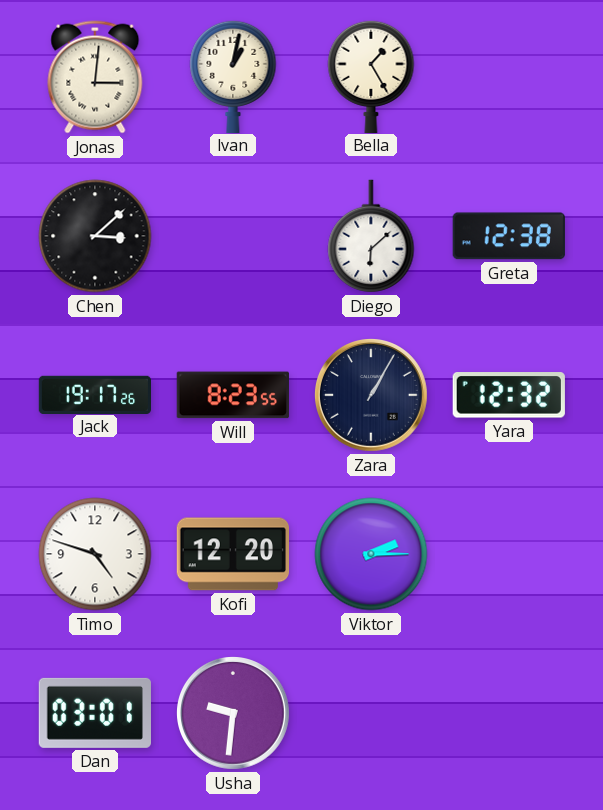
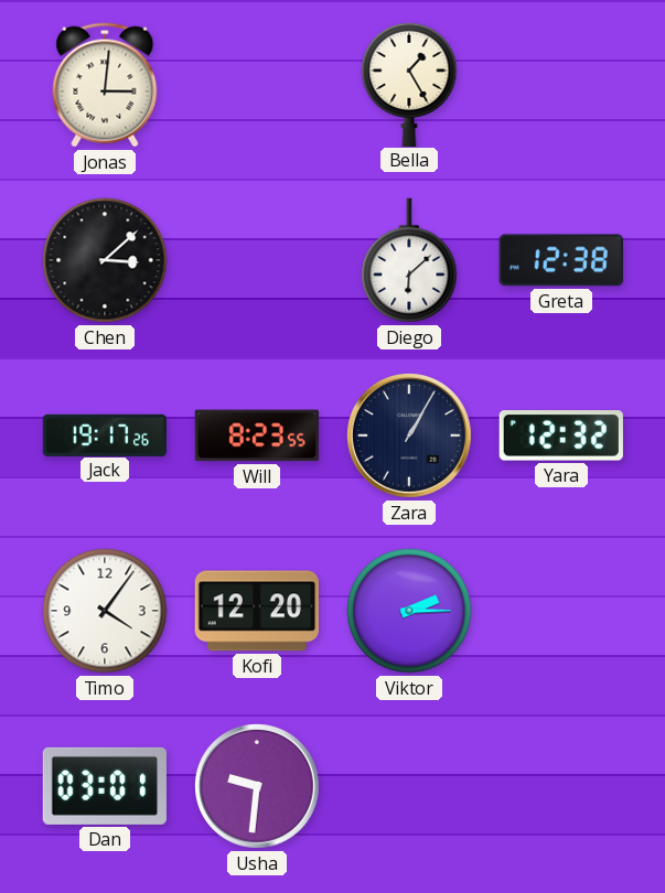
Ivan: 1:02 -> none
Timo: 4:48 -> 4:06
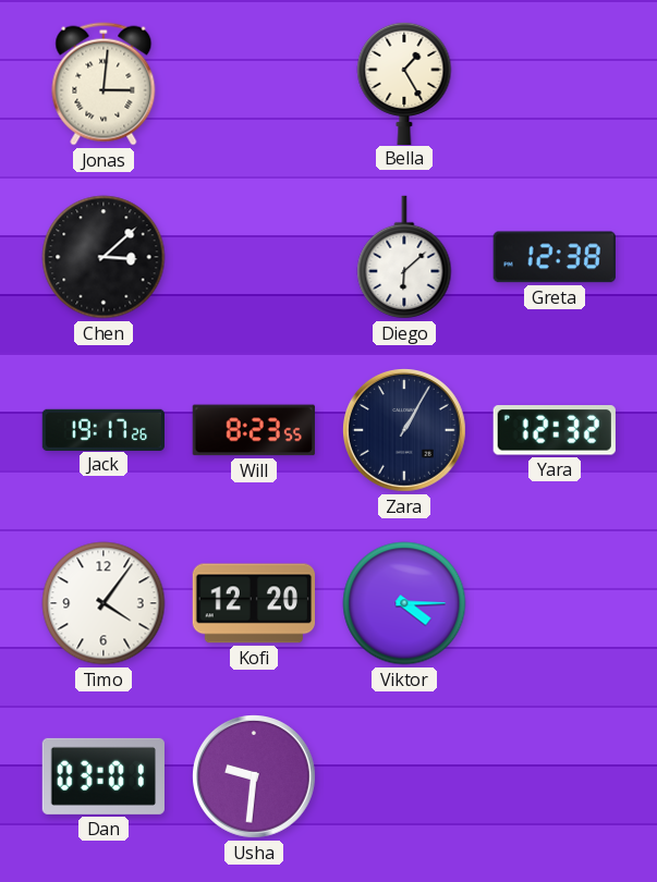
Viktor: 2:15 -> 4:15
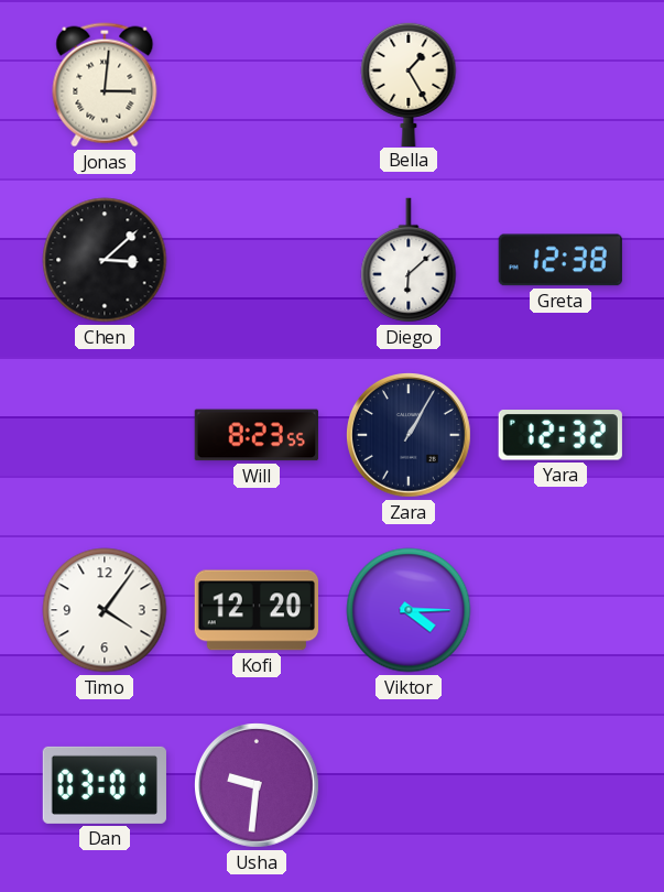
Jack: 19:17 -> none
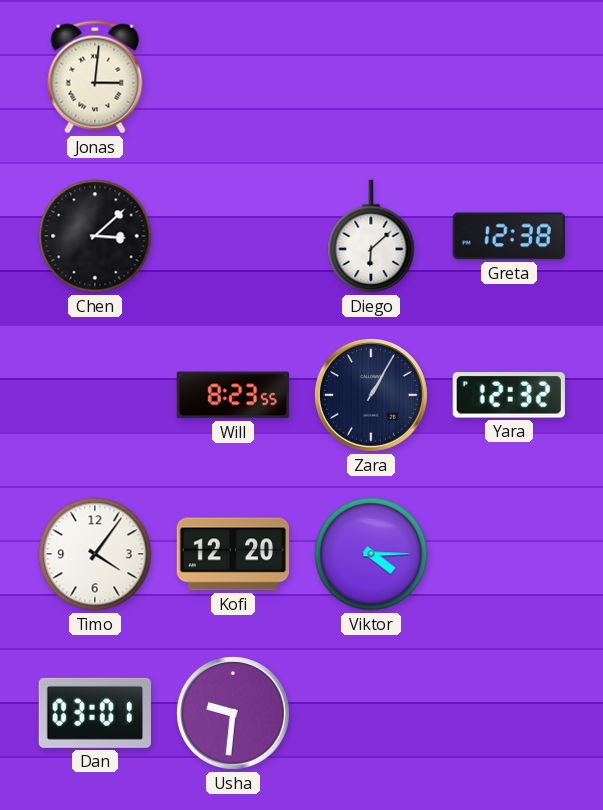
Bella: 1:25 -> none
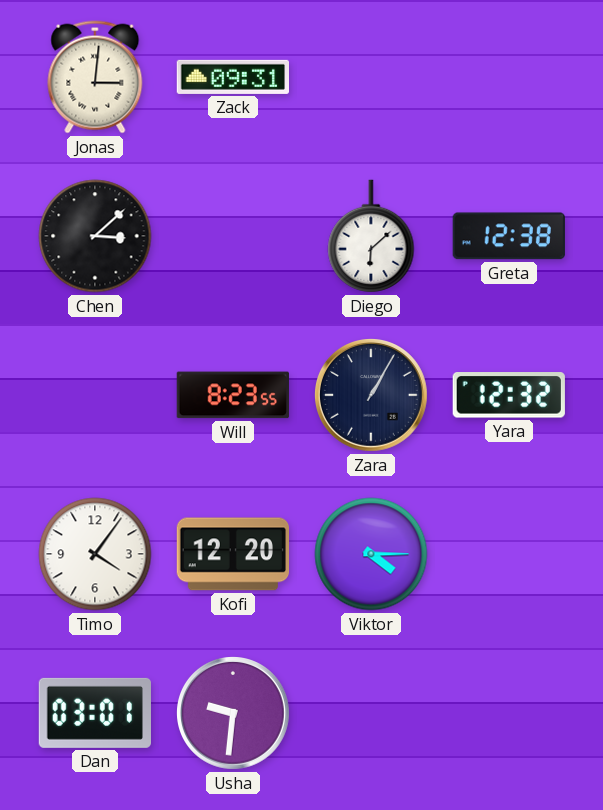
Zack: none -> 09:31
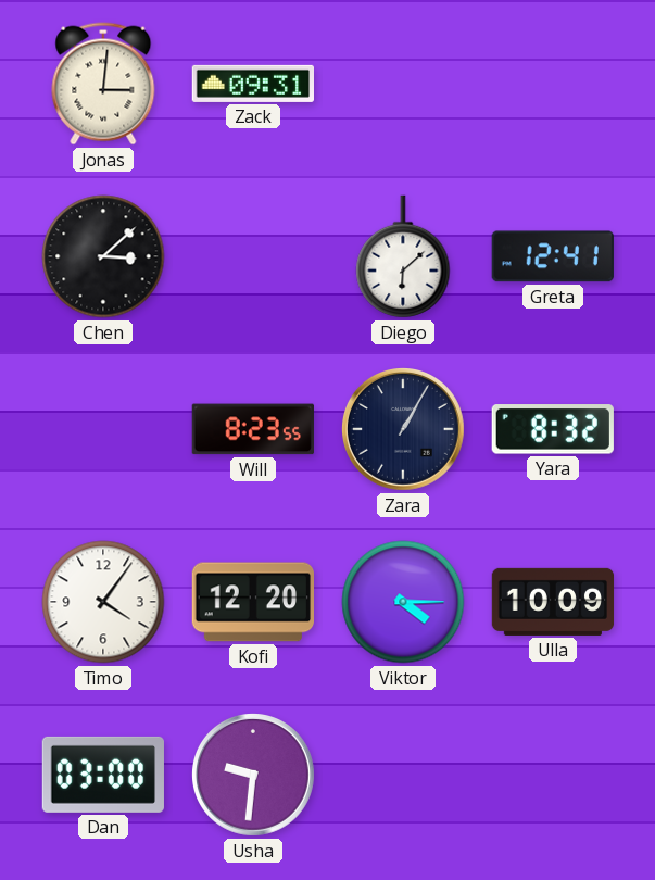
Greta: 12:38 -> 12:41
Yara: 12:32 -> 8:32
Ulla: none -> 10:09
Dan: 03:01 -> 03:00
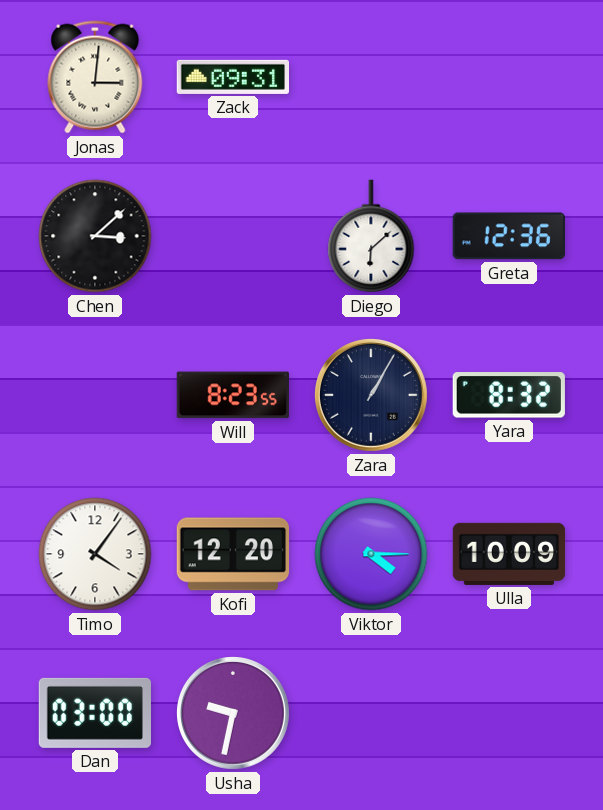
Greta: 12:41 -> 12:36
Usha: 9:31 -> 9:32
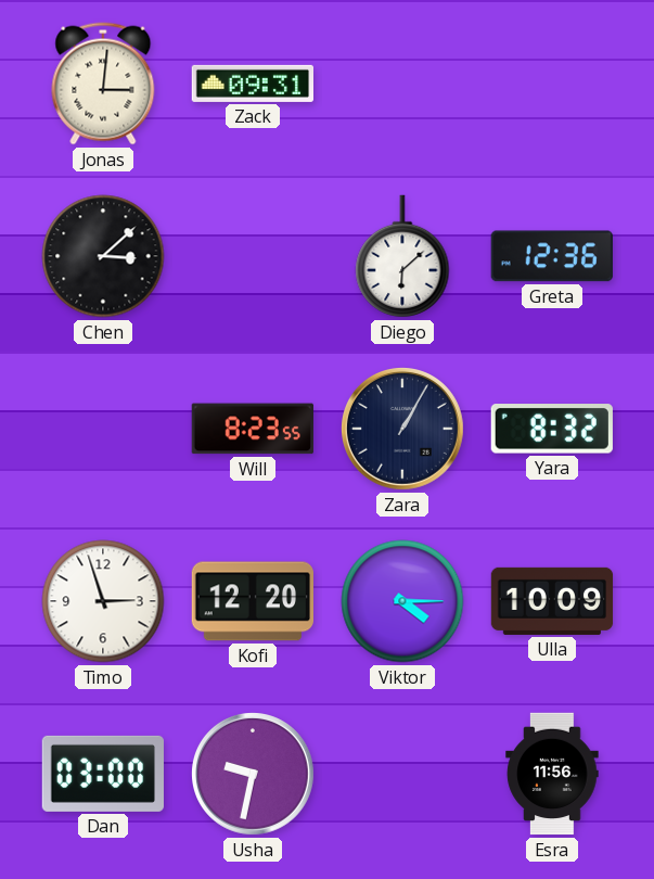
Timo: 4:06 -> 2:57
Esra: none -> 11:56
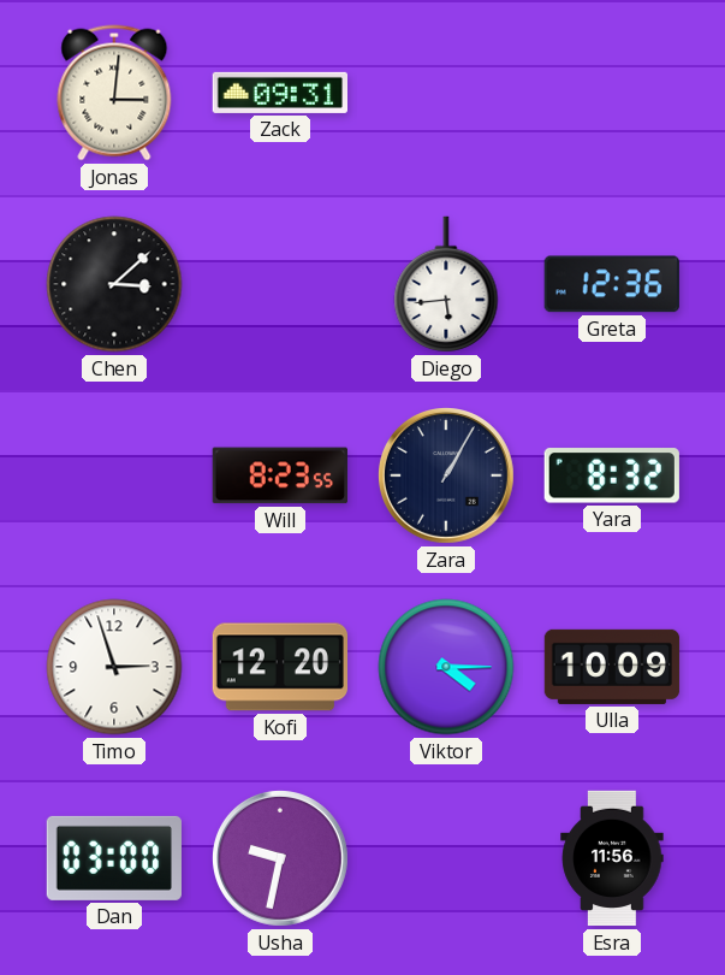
Diego: 6:08 -> 5:44
